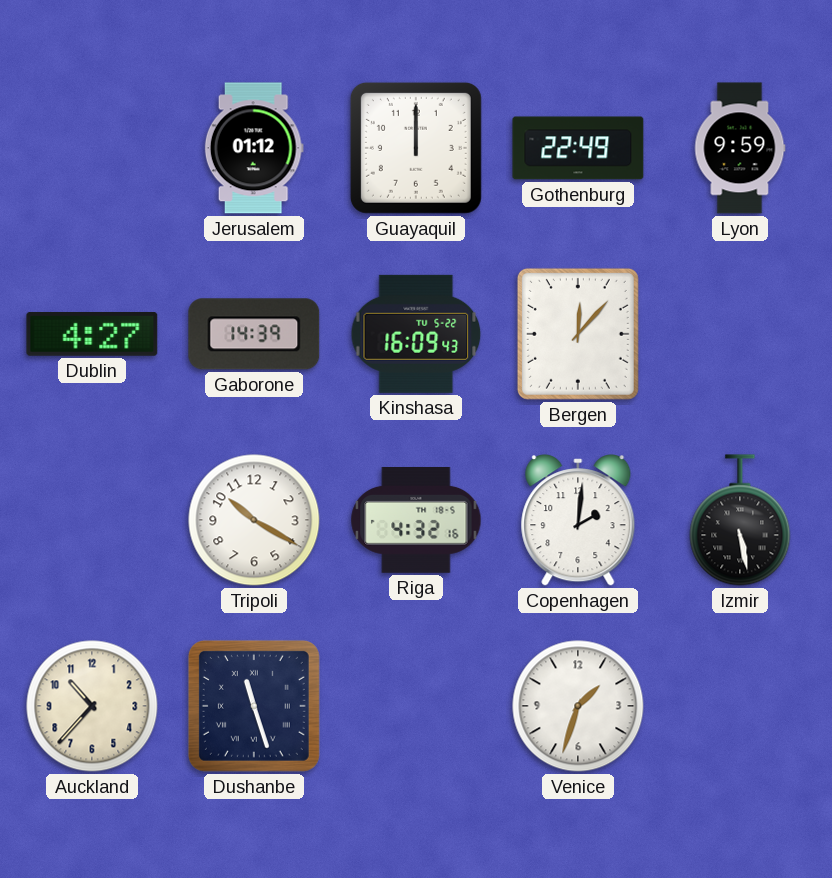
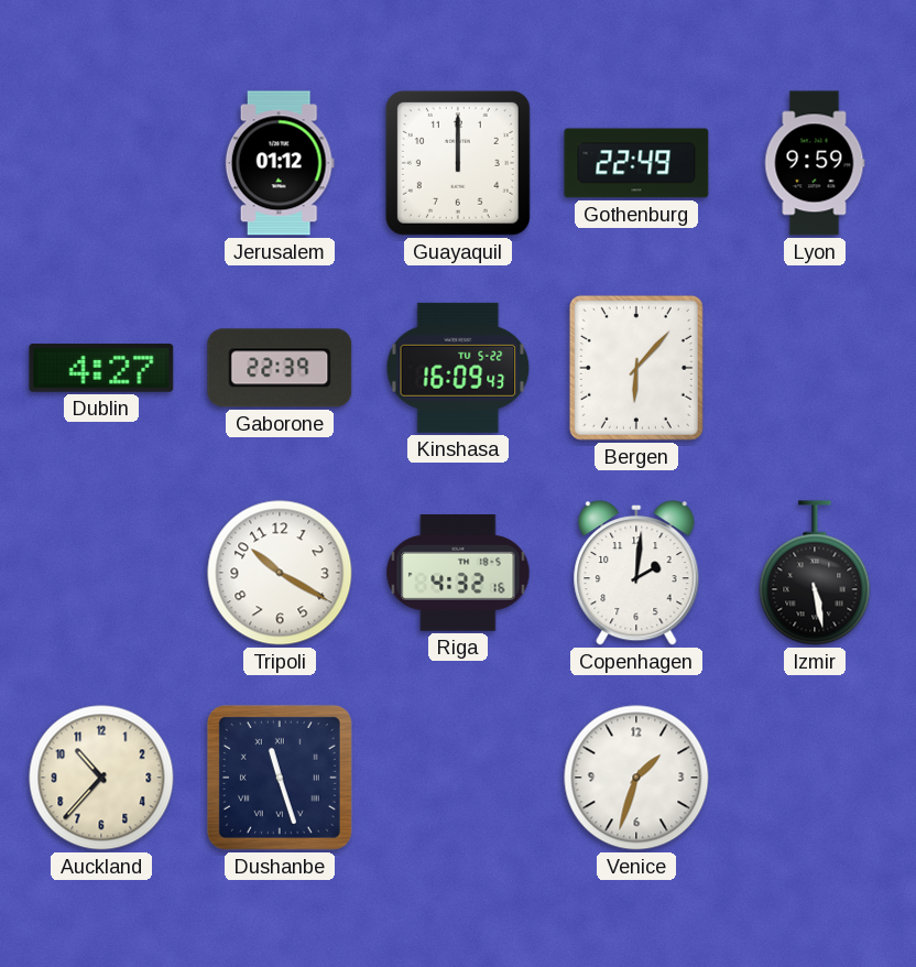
Gaborone: 14:39 -> 22:39
Bergen: 12:07 -> 6:07
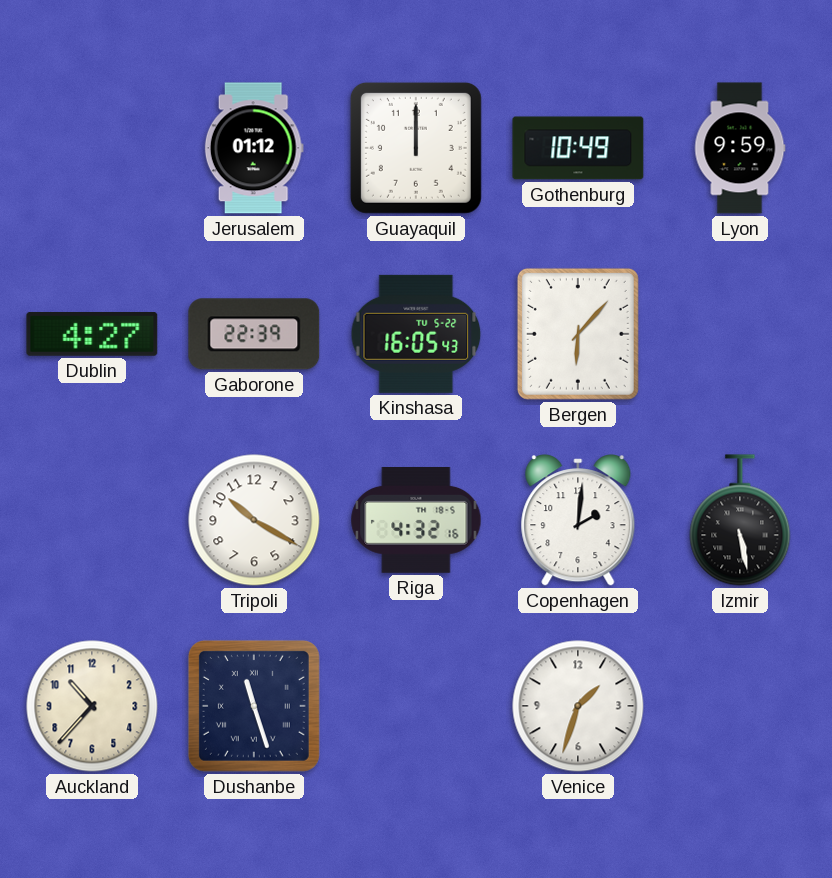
Gothenburg: 22:49 -> 10:49
Kinshasa: 16:09 -> 16:05
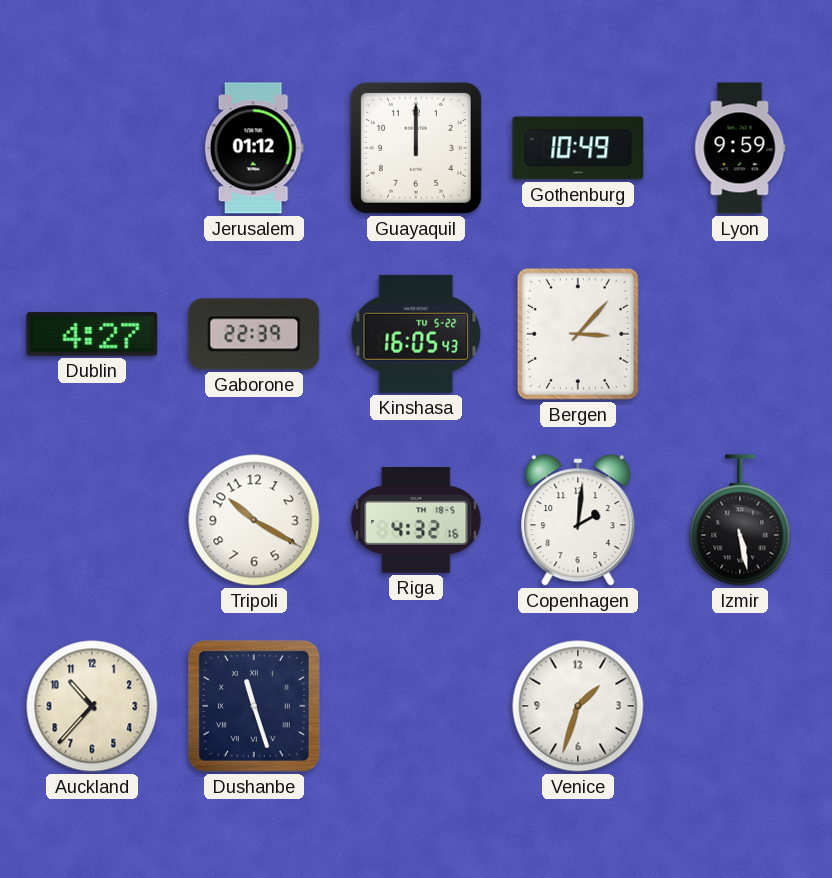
Bergen: 6:07 -> 3:07
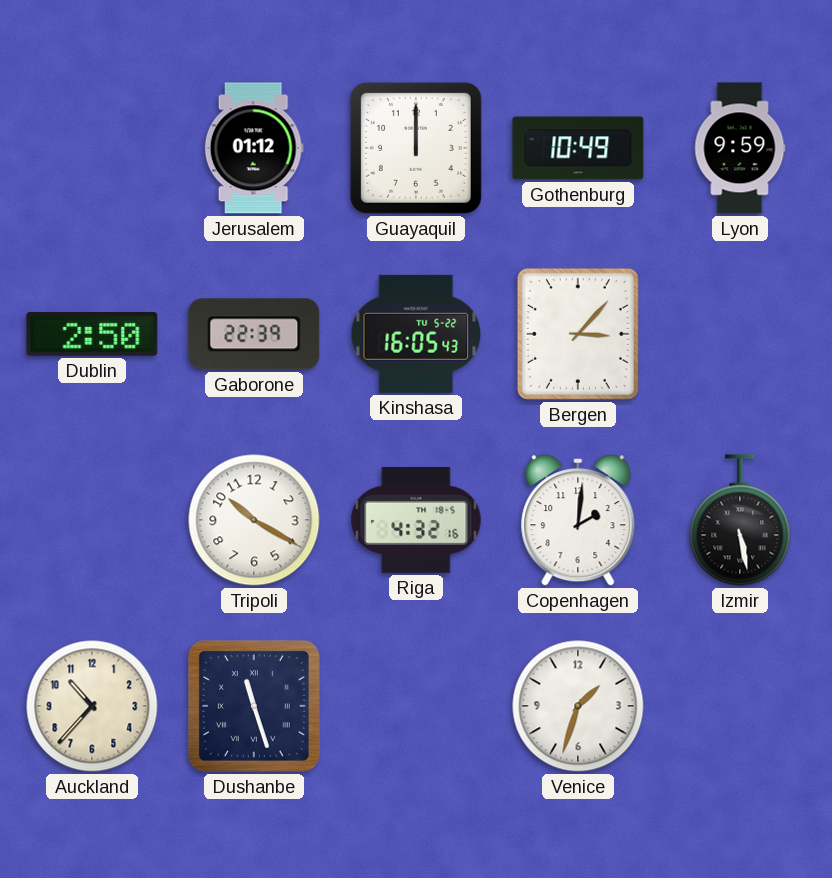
Dublin: 4:27 -> 2:50
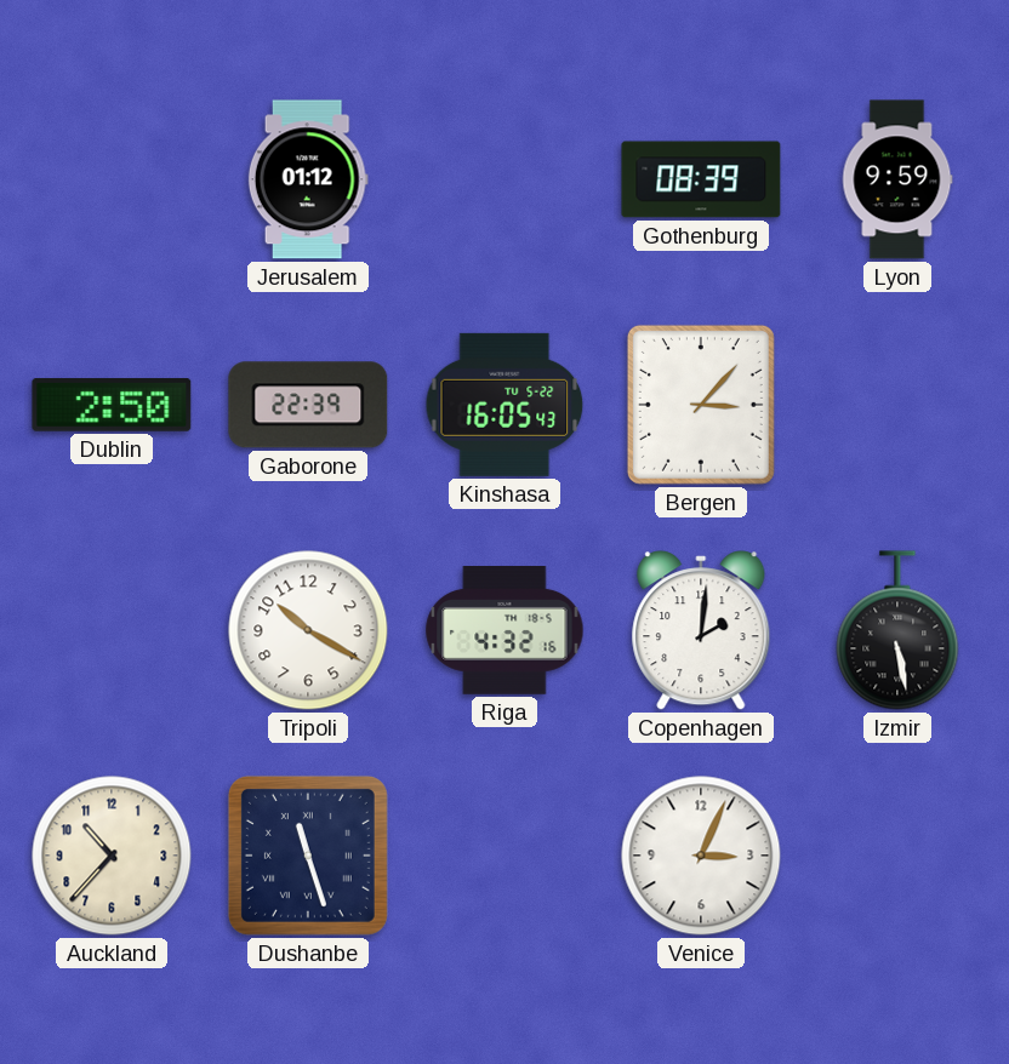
Guayaquil: 12:00 -> none
Gothenburg: 10:49 -> 08:39
Venice: 1:33 -> 3:04
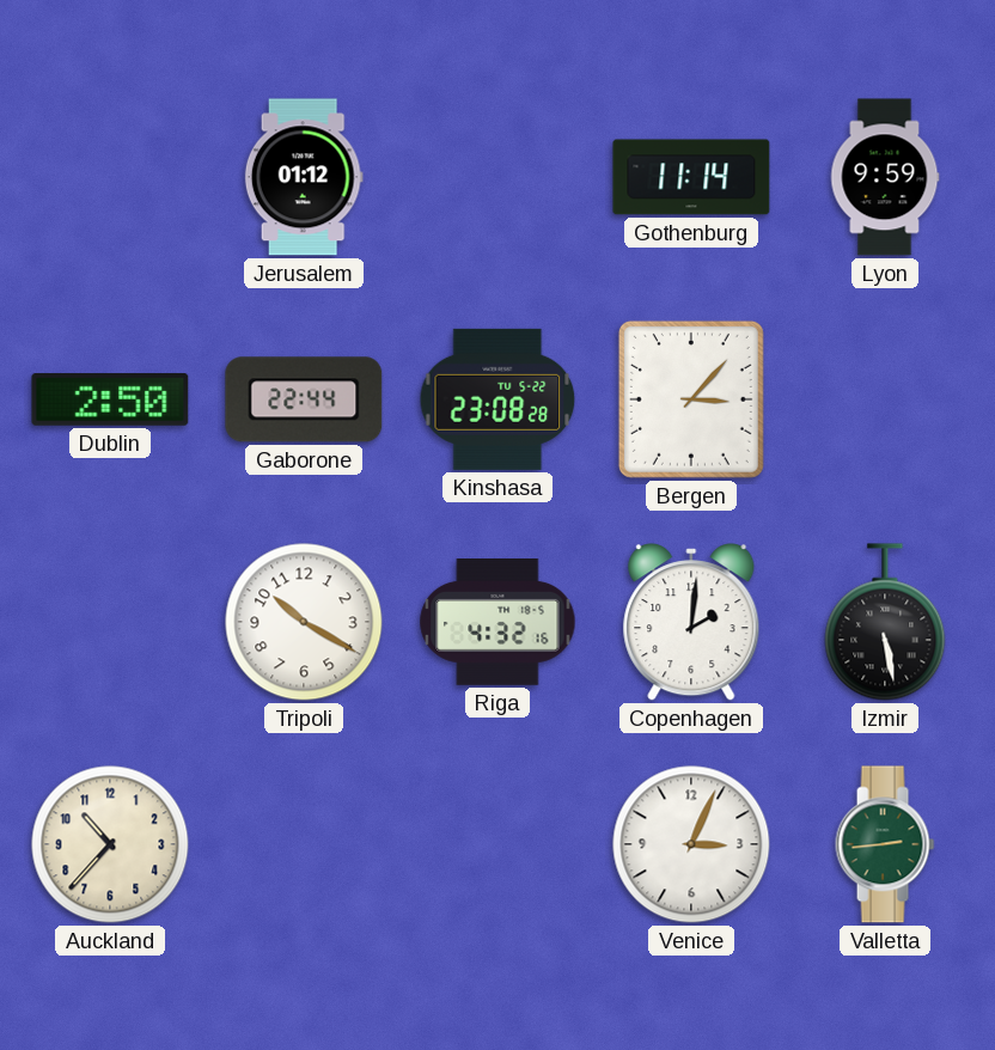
Gothenburg: 08:39 -> 11:14
Gaborone: 22:39 -> 22:44
Kinshasa: 16:05 -> 23:08
Dushanbe: 11:27 -> none
Valletta: none -> 2:44
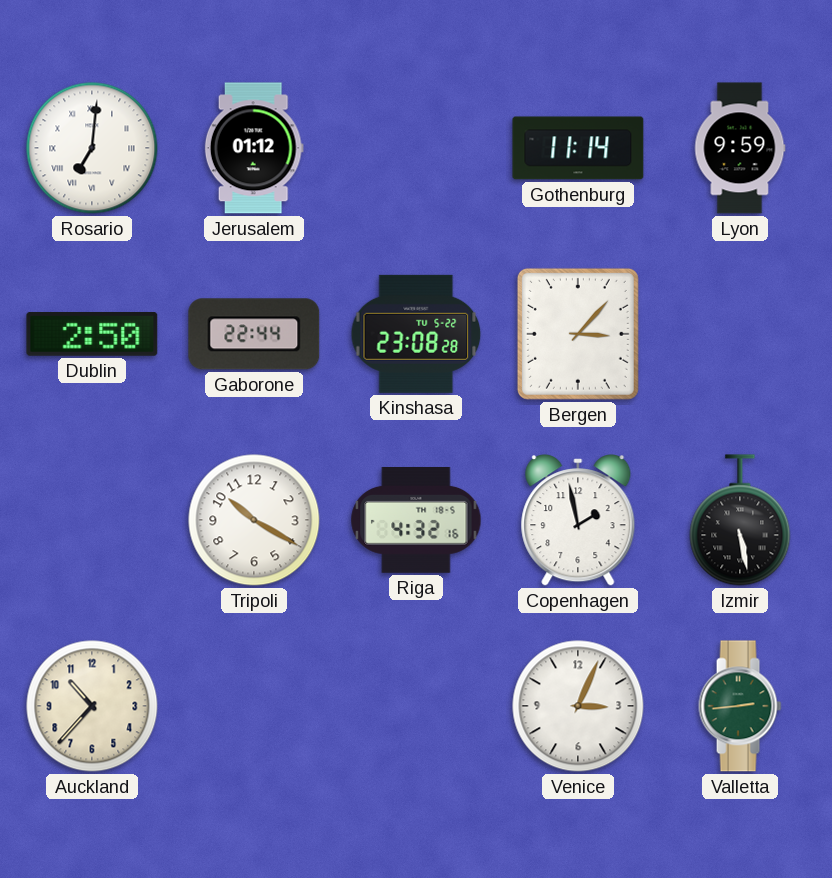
Rosario: none -> 7:01
Copenhagen: 2:01 -> 1:58
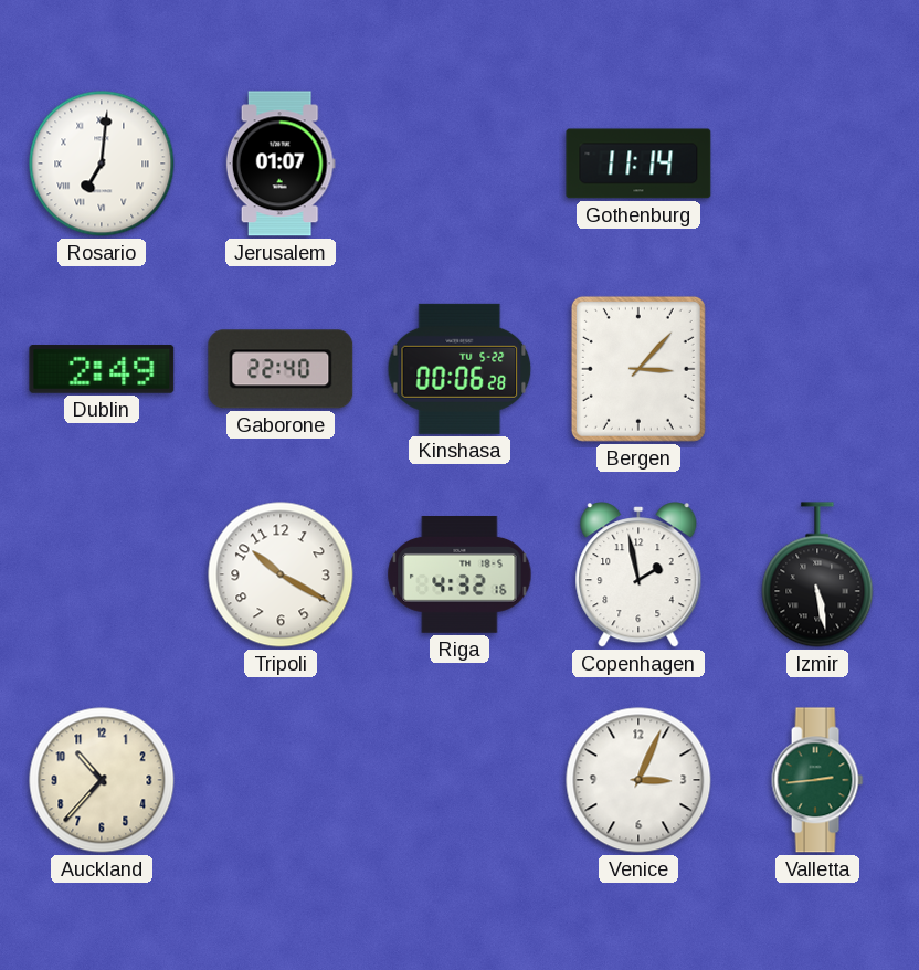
Jerusalem: 01:12 -> 01:07
Lyon: 9:59 -> none
Dublin: 2:50 -> 2:49
Gaborone: 22:44 -> 22:40
Kinshasa: 23:08 -> 00:06
